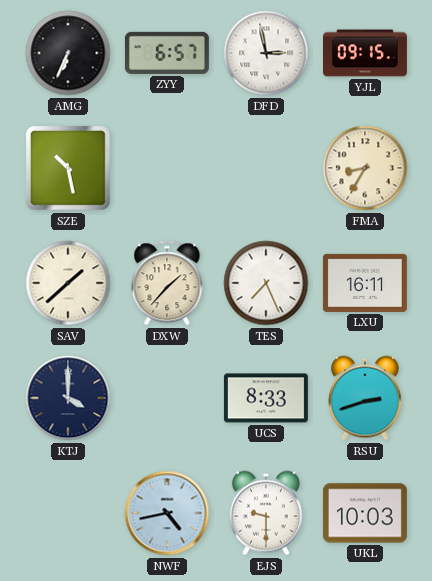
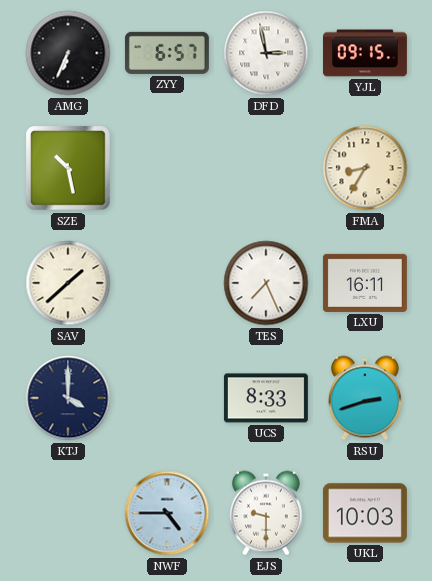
DXW: 1:37 -> none
NWF: 4:43 -> 4:45
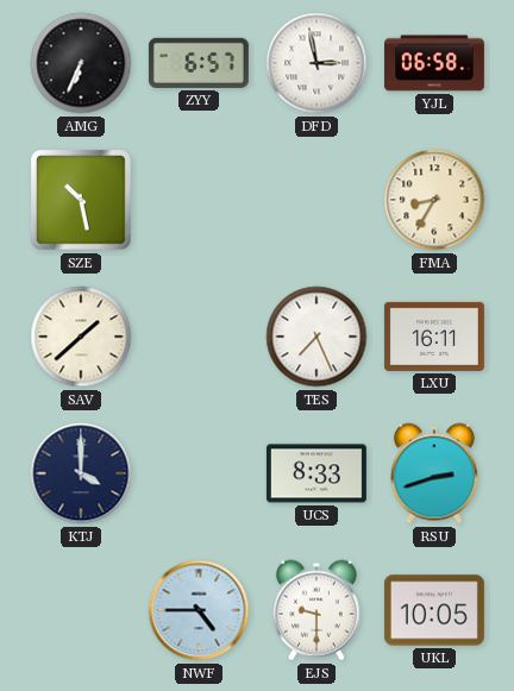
YJL: 09:15 -> 06:58
UKL: 10:03 -> 10:05
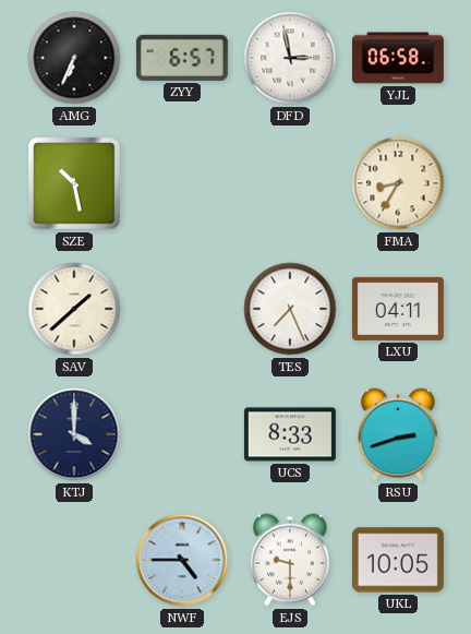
LXU: 16:11 -> 04:11
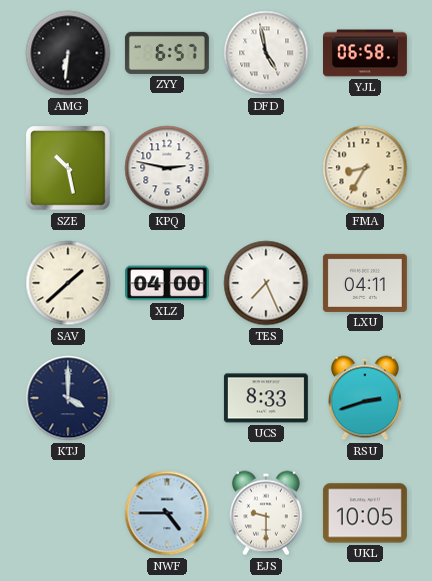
AMG: 6:34 -> 6:31
DFD: 2:58 -> 4:58
KPQ: none -> 2:47
XLZ: none -> 04:00
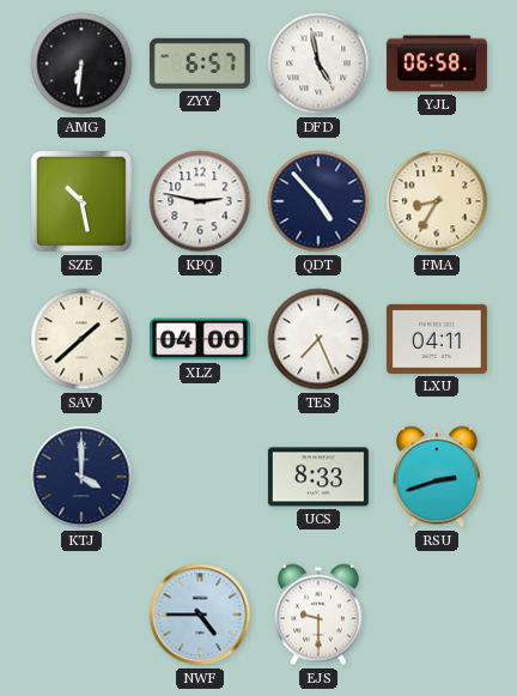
QDT: none -> 4:53
UKL: 10:05 -> none
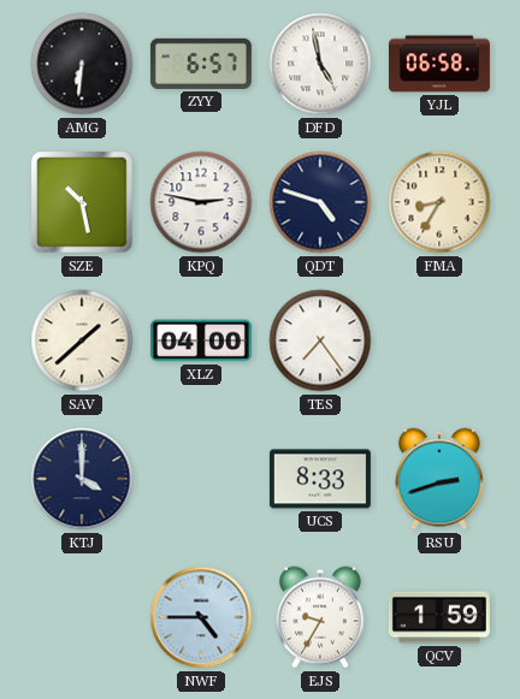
QDT: 4:53 -> 4:48
TES: 7:26 -> 7:24
LXU: 04:11 -> none
EJS: 9:30 -> 9:35
QCV: none -> 1:59
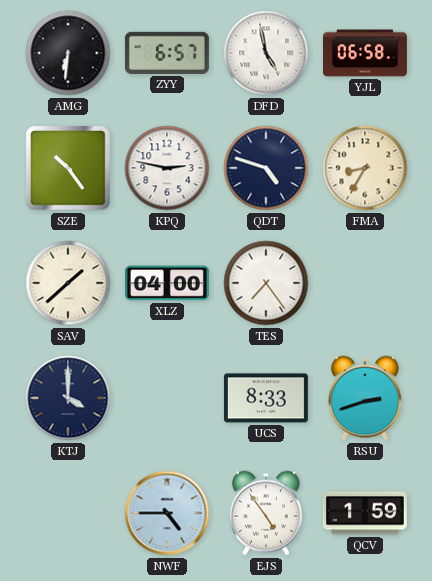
SZE: 10:28 -> 10:24
EJS: 9:35 -> 4:54
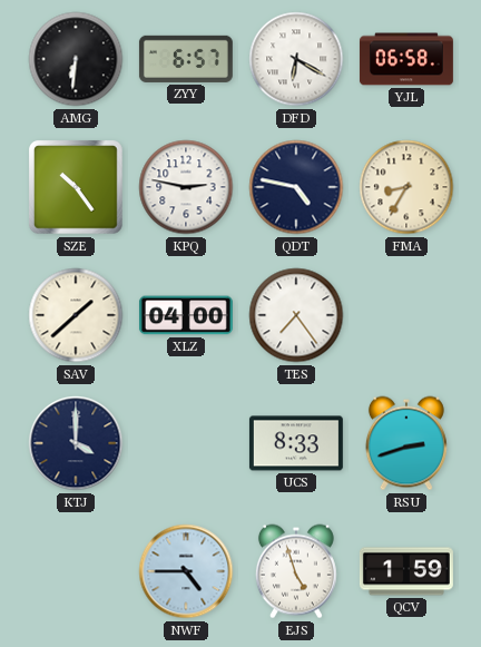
DFD: 4:58 -> 6:20
QDT: 4:48 -> 4:47
EJS: 4:54 -> 4:57
